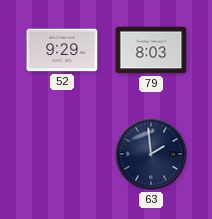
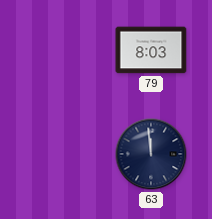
52: 9:29 -> none
63: 1:59 -> 11:59
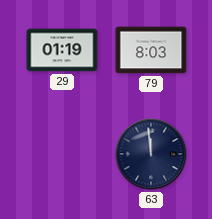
29: none -> 01:19
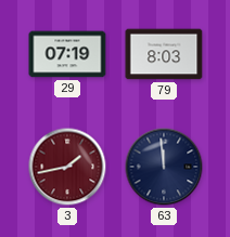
29: 01:19 -> 07:19
3: none -> 1:43
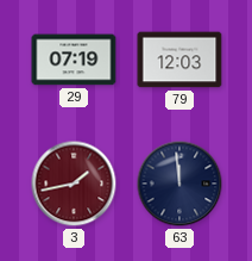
79: 8:03 -> 12:03
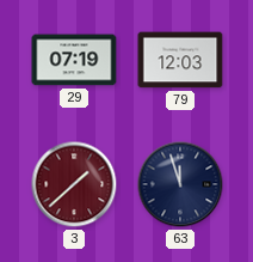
3: 1:43 -> 1:38
63: 11:59 -> 11:57
